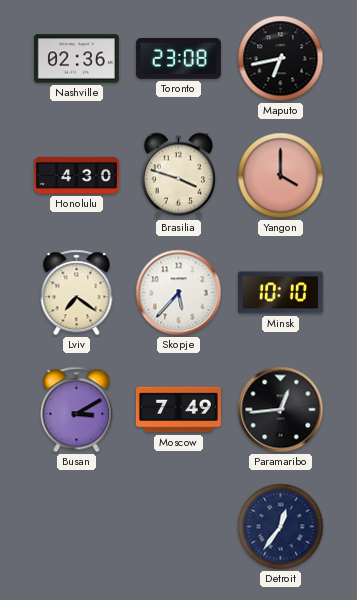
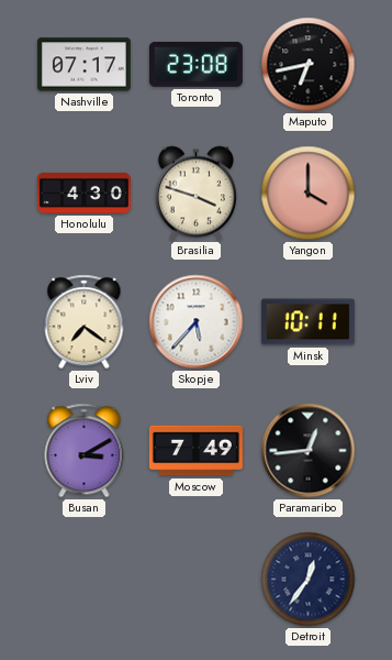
Nashville: 02:36 -> 07:17
Minsk: 10:10 -> 10:11
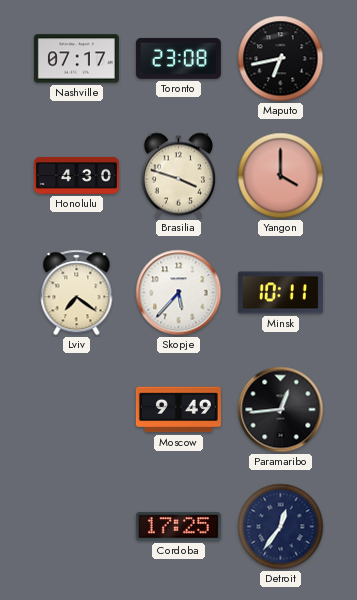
Busan: 3:10 -> none
Moscow: 7:49 -> 9:49
Cordoba: none -> 17:25
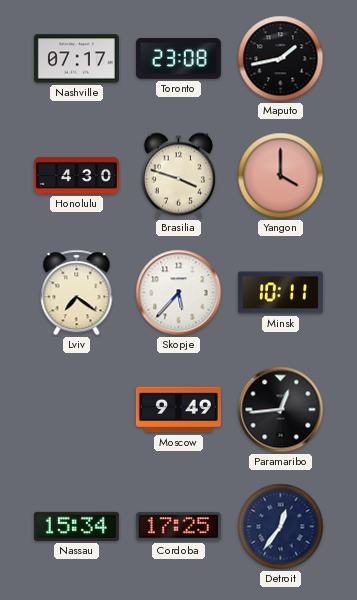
Maputo: 6:43 -> 1:43
Nassau: none -> 15:34
